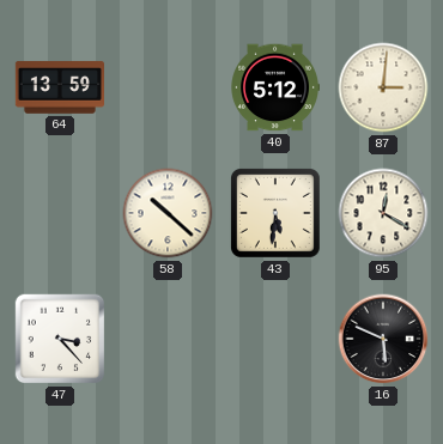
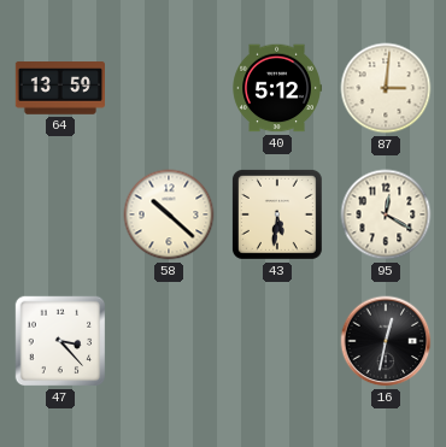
16: 5:49 -> 12:32
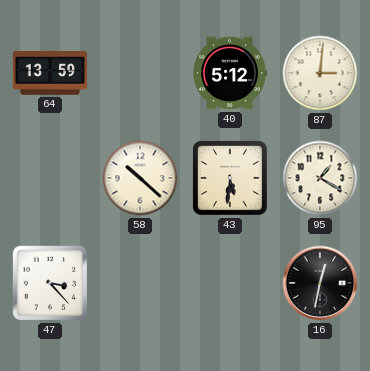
95: 12:20 -> 1:20
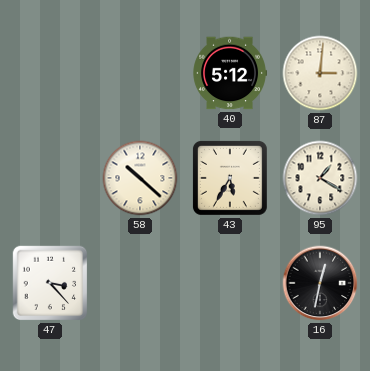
64: 13:59 -> none
43: 5:31 -> 5:35
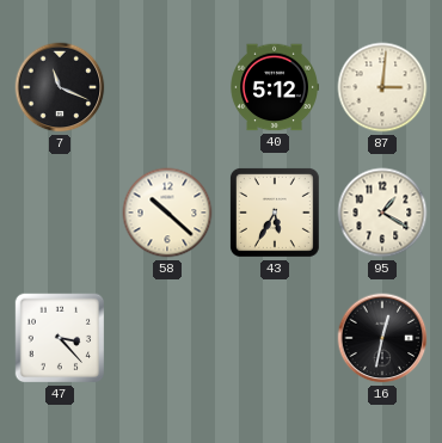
7: none -> 11:19
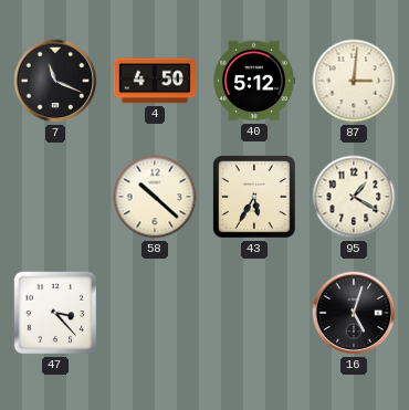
4: none -> 4:50
16: 12:32 -> 5:03
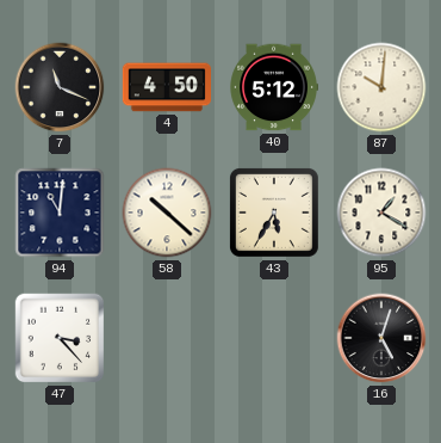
87: 3:01 -> 10:01
94: none -> 11:01
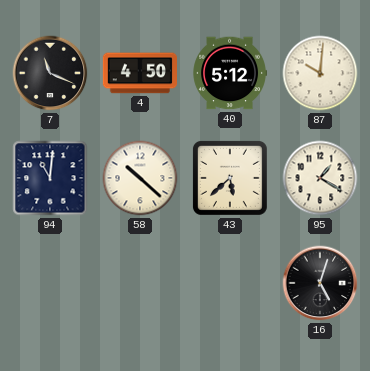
43: 5:35 -> 5:38
47: 3:23 -> none
